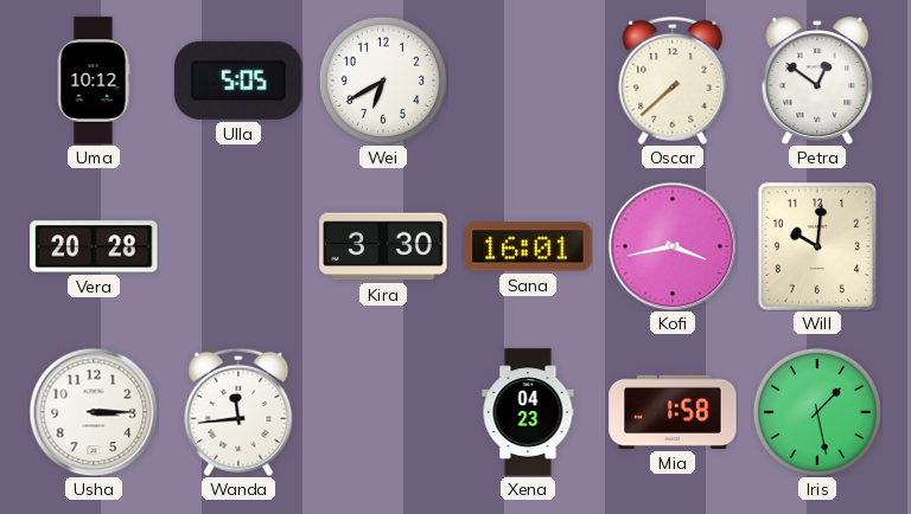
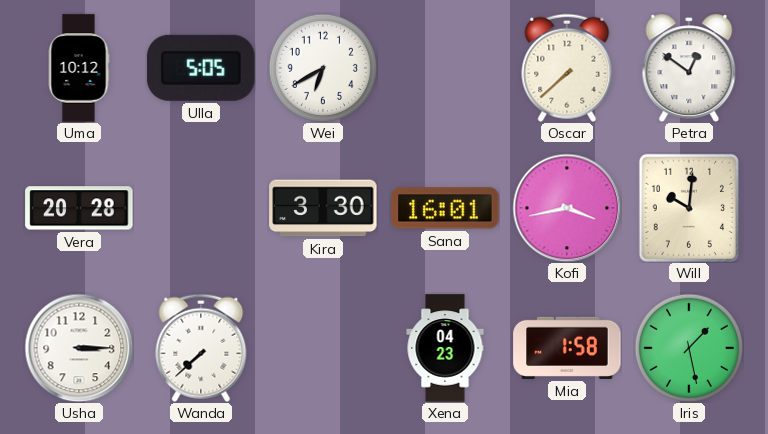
Wanda: 11:44 -> 7:38
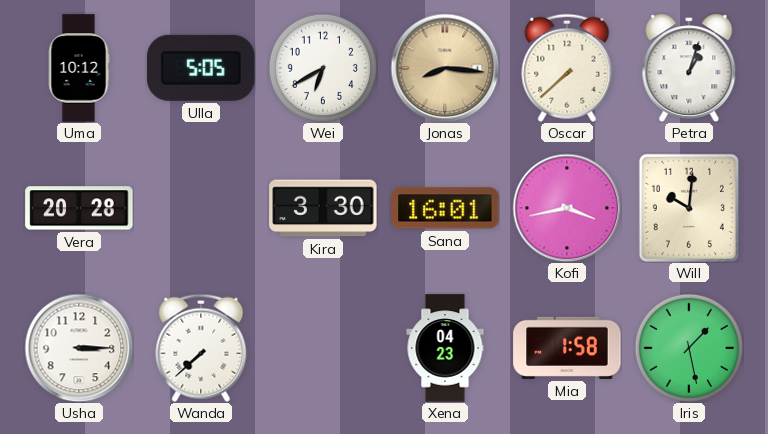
Jonas: none -> 8:16
Petra: 12:51 -> 1:03
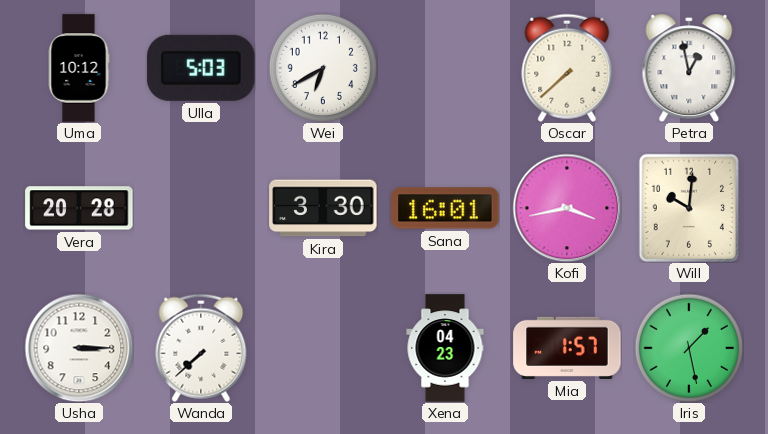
Ulla: 5:05 -> 5:03
Jonas: 8:16 -> none
Petra: 1:03 -> 12:58
Mia: 1:58 -> 1:57
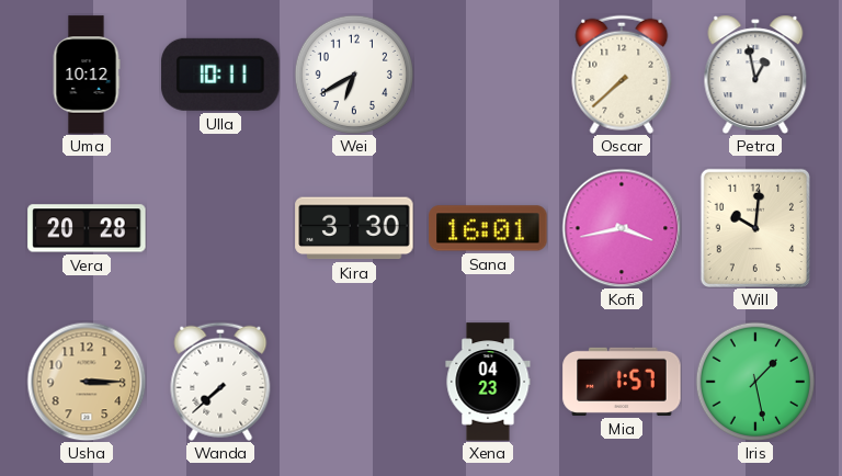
Ulla: 5:03 -> 10:11
Usha dial: white -> champagne
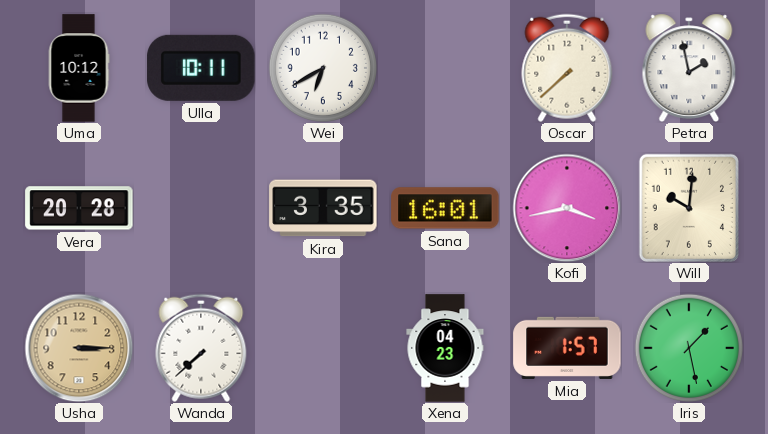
Petra: 12:58 -> 1:58
Kira: 3:30 -> 3:35
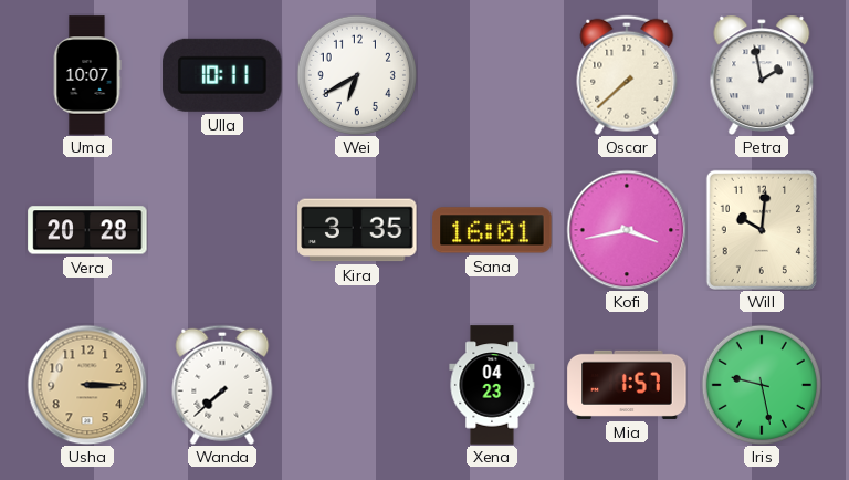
Uma: 10:12 -> 10:07
Iris: 1:28 -> 9:28
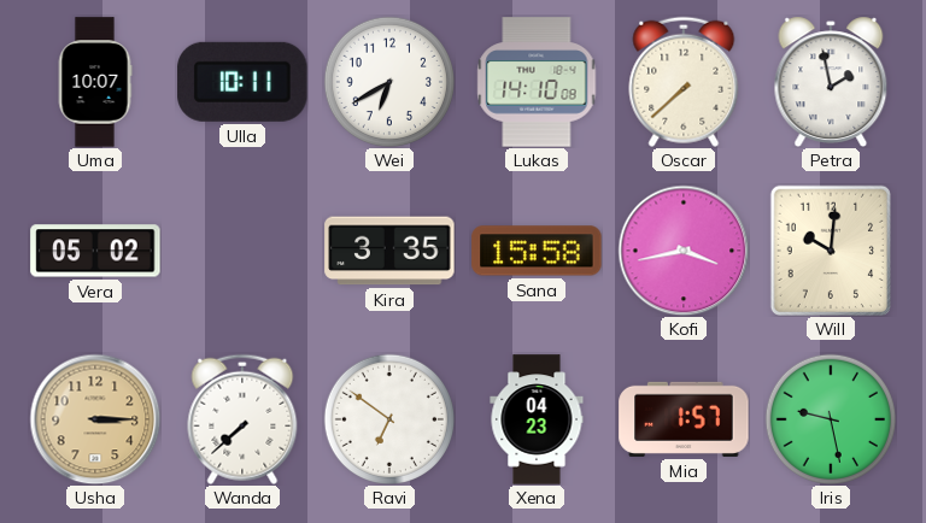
Lukas: none -> 14:10
Vera: 20:28 -> 05:02
Sana: 16:01 -> 15:58
Ravi: none -> 6:51
